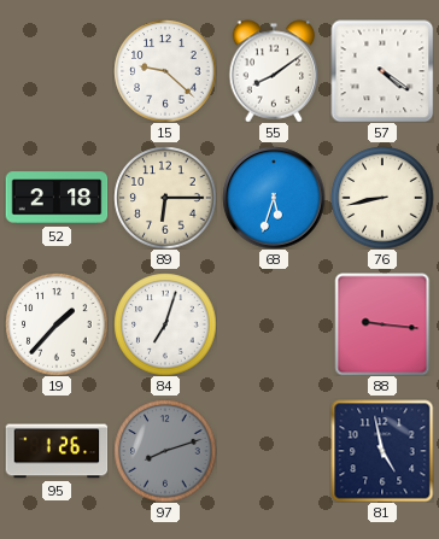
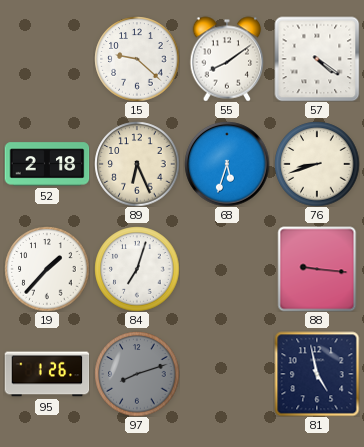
89: 6:15 -> 6:26
76: 8:43 -> 8:42
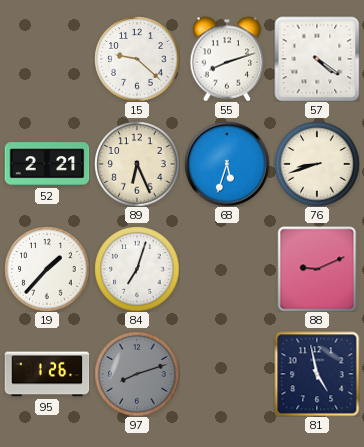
55: 8:09 -> 8:12
52: 2:18 -> 2:21
88: 9:16 -> 9:11
